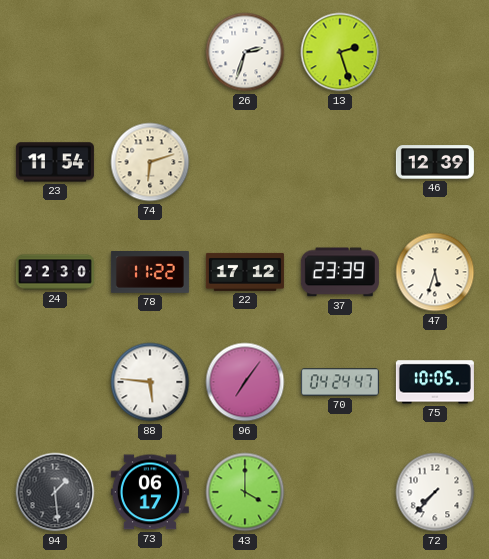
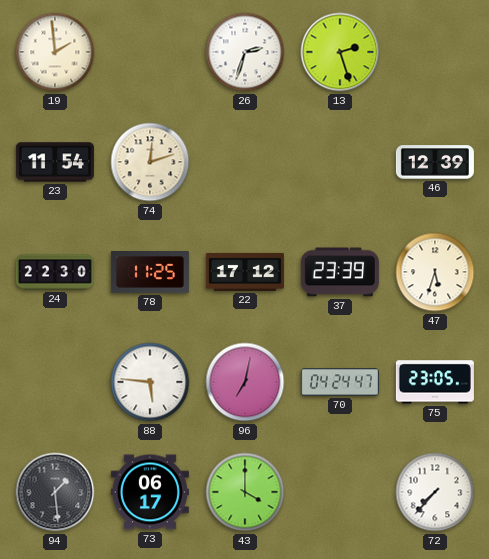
19: none -> 1:59
74: 6:12 -> 12:12
78: 11:22 -> 11:25
96: 7:06 -> 7:02
75: 10:05 -> 23:05
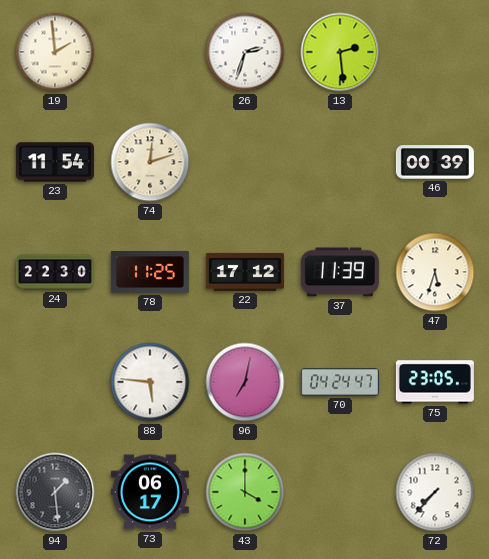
13: 2:27 -> 2:29
46: 12:39 -> 00:39
37: 23:39 -> 11:39
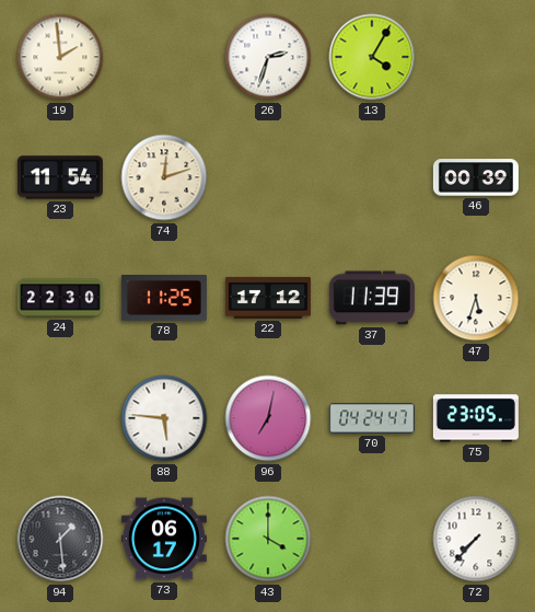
13: 2:29 -> 4:05
